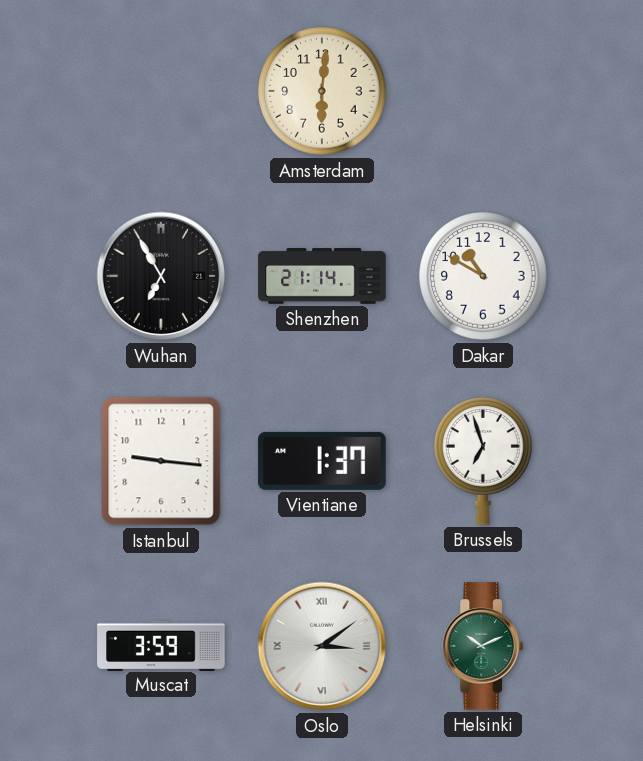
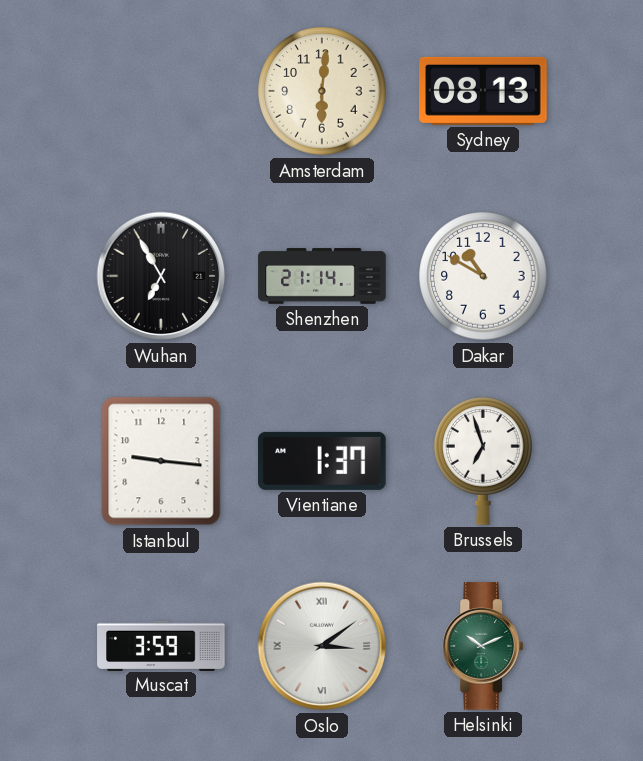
Sydney: none -> 08:13
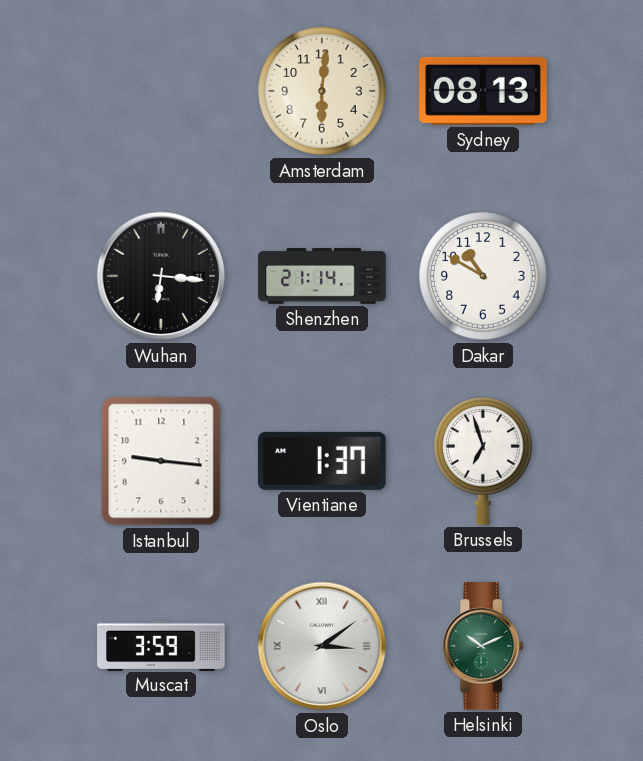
Wuhan: 6:55 -> 6:16
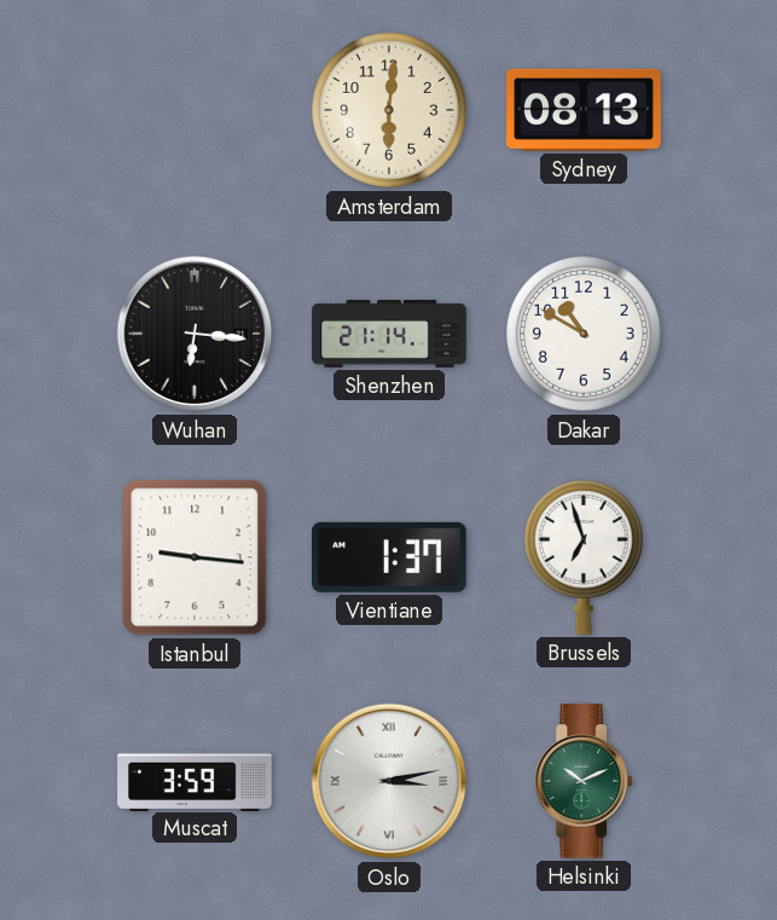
Oslo: 3:09 -> 3:13
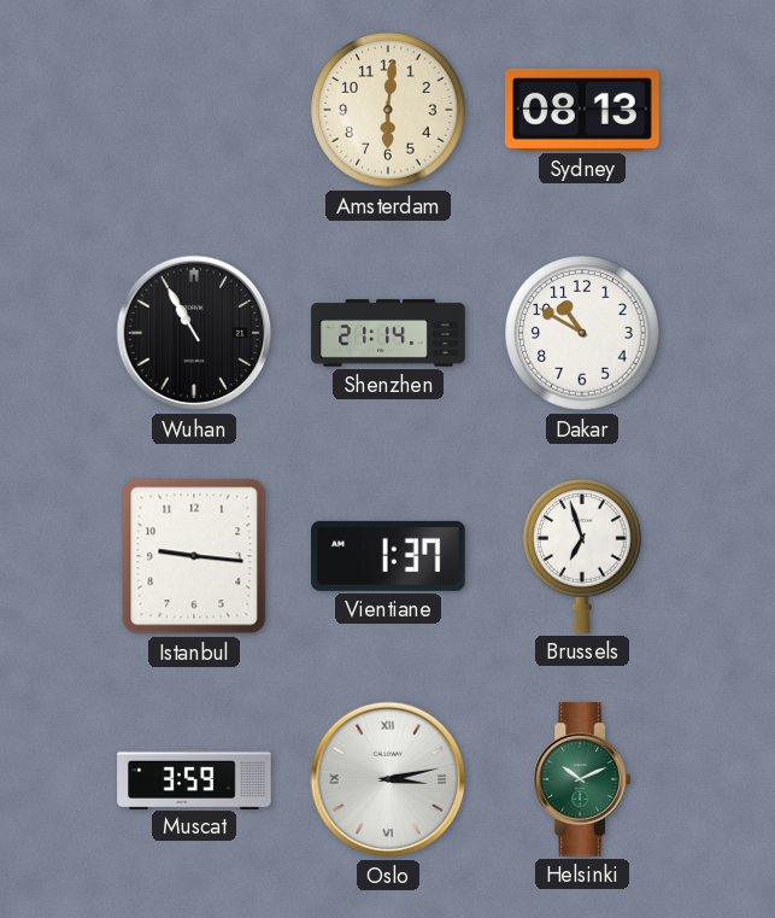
Wuhan: 6:16 -> 10:55
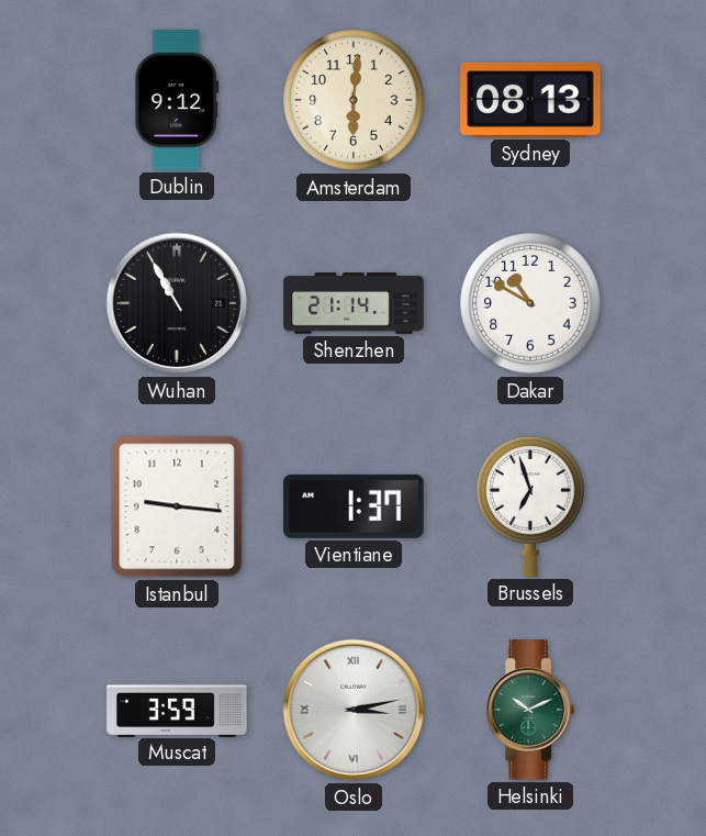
Dublin: none -> 9:12
